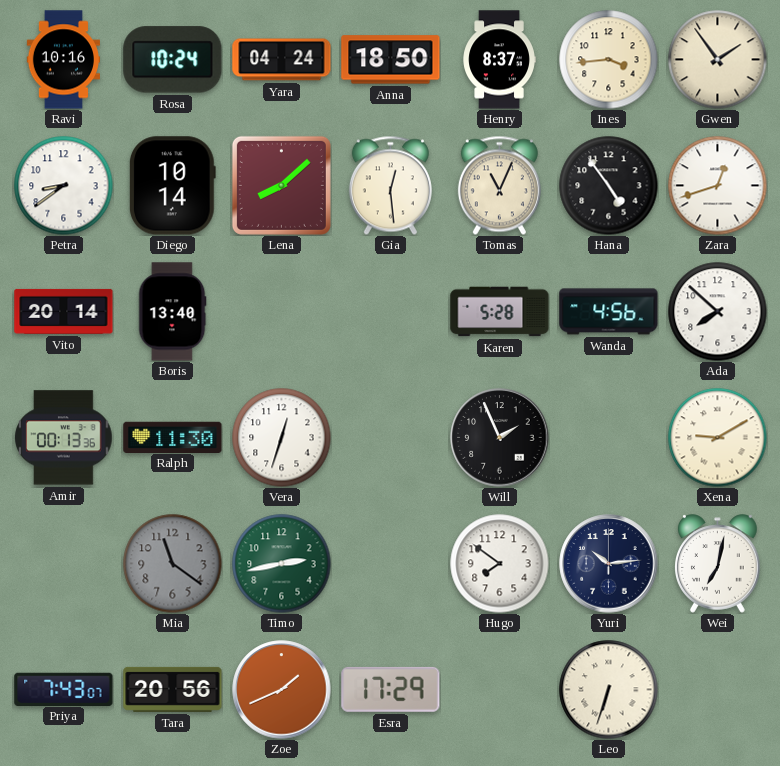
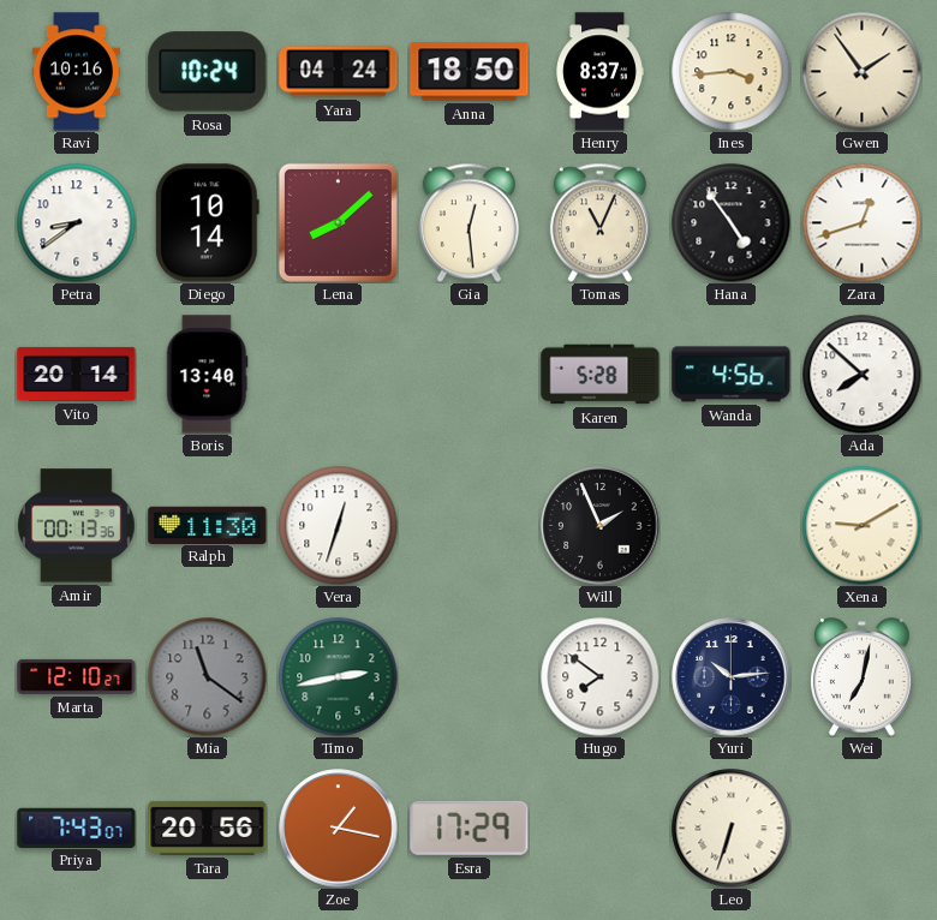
Marta: none -> 12:10
Zoe: 1:41 -> 1:17
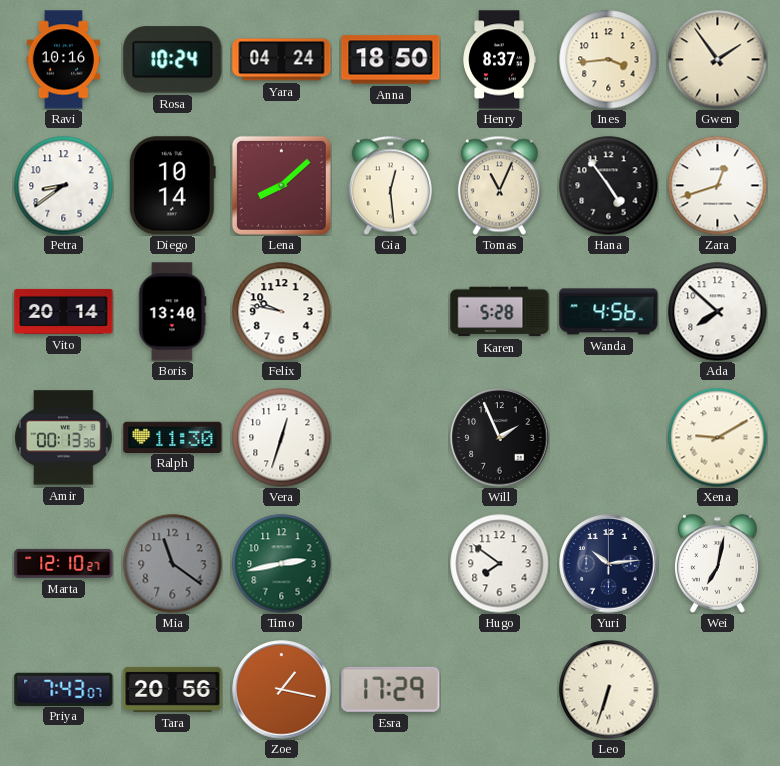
Felix: none -> 9:47
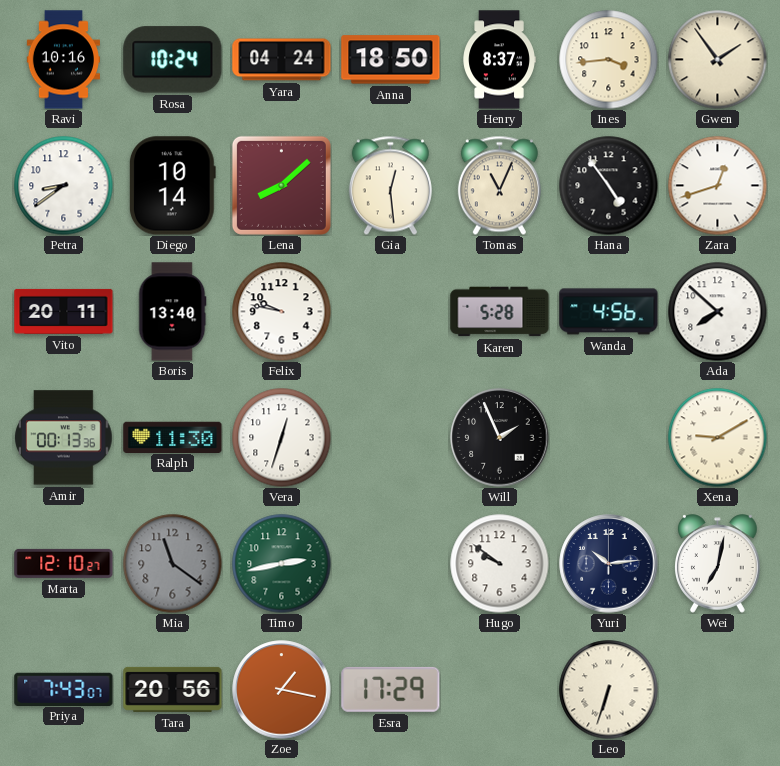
Vito: 20:14 -> 20:11
Hugo: 7:51 -> 9:51
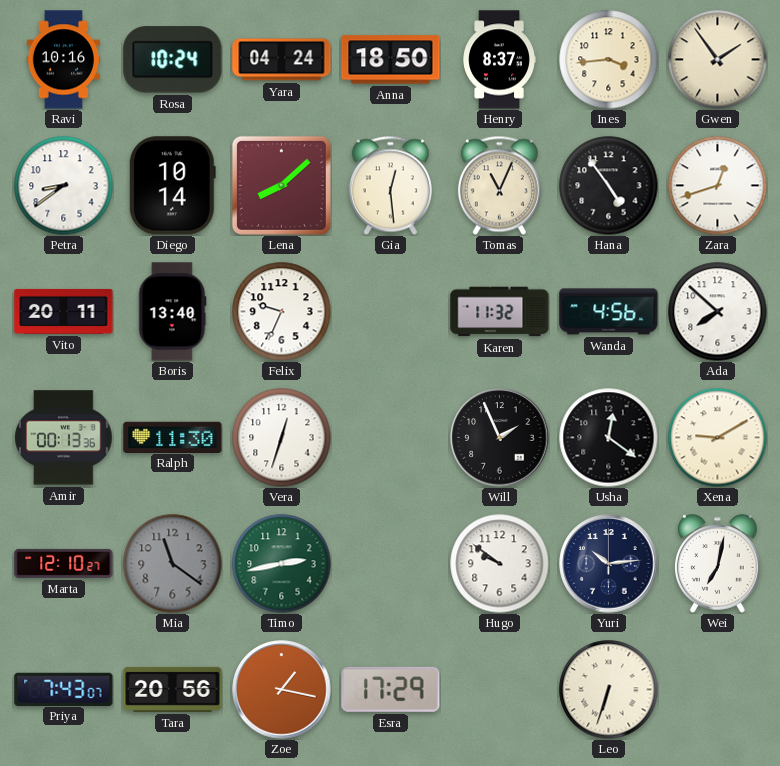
Felix: 9:47 -> 9:34
Karen: 5:28 -> 11:32
Usha: none -> 12:21
